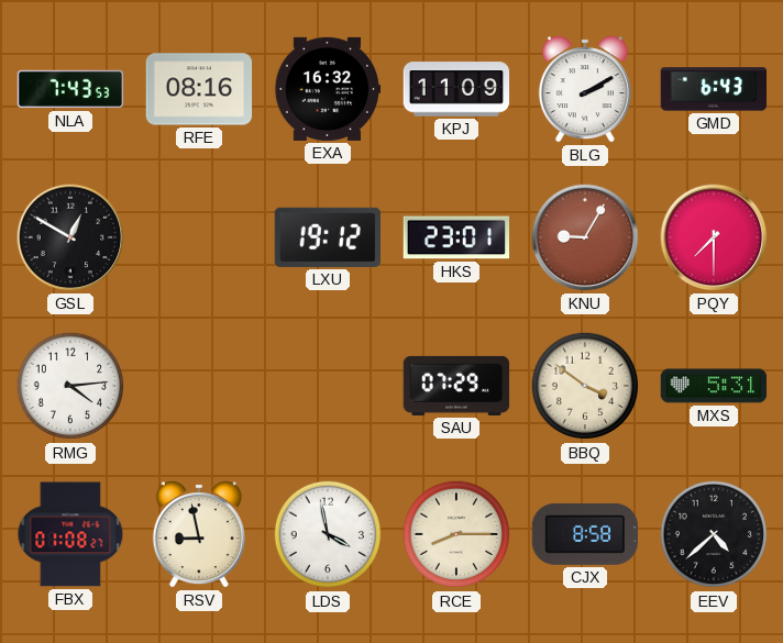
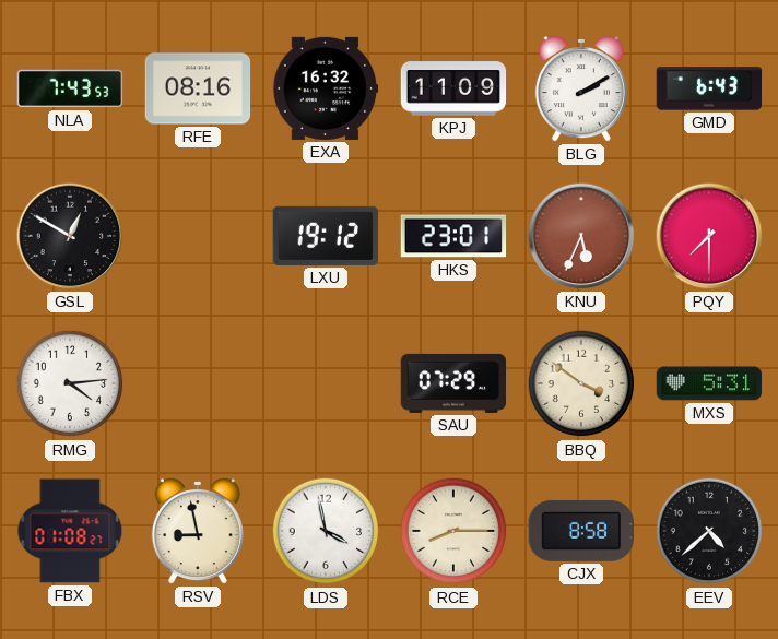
KNU: 9:05 -> 5:34
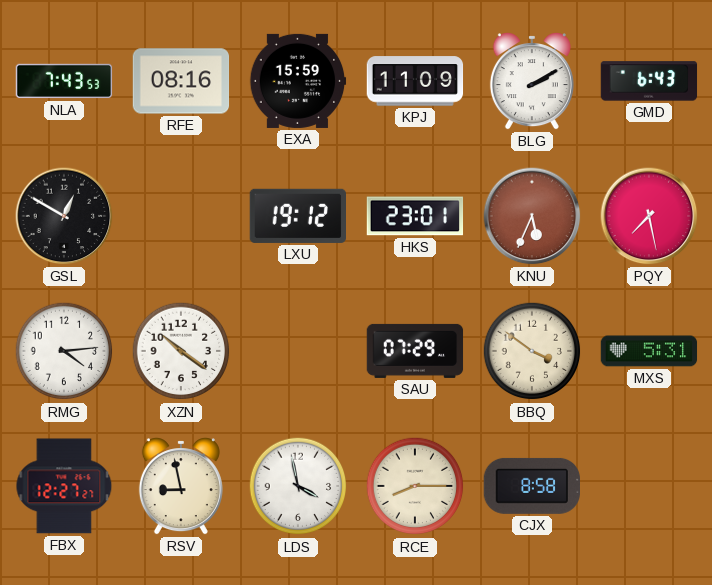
EXA: 16:32 -> 15:59
PQY: 7:30 -> 7:28
XZN: none -> 10:21
FBX: 01:08 -> 12:27
EEV: 4:38 -> none
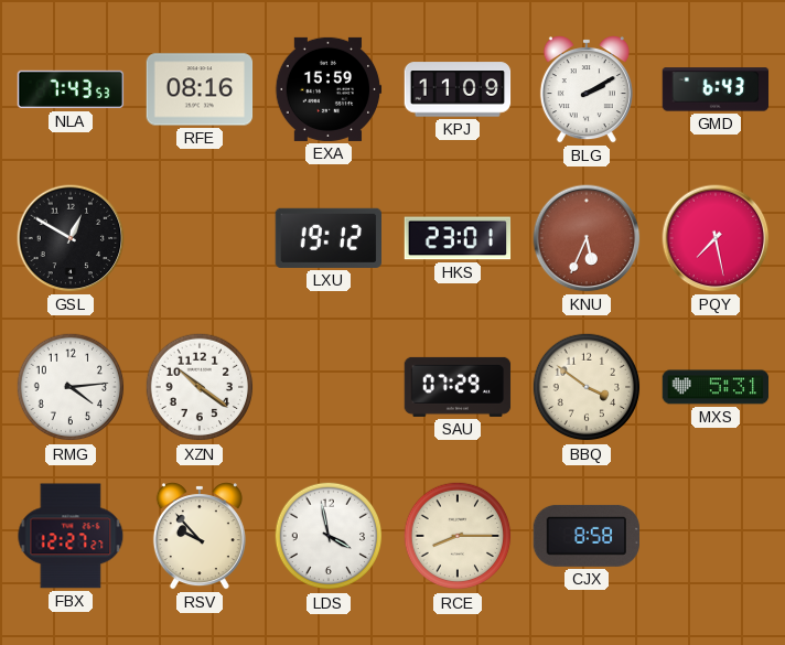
RSV: 8:58 -> 9:53
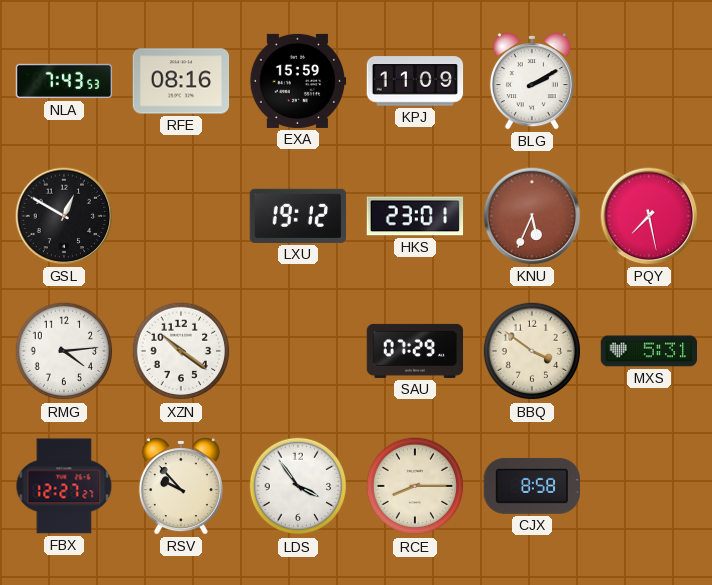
GMD: 6:43 -> none
LDS: 3:58 -> 3:54
